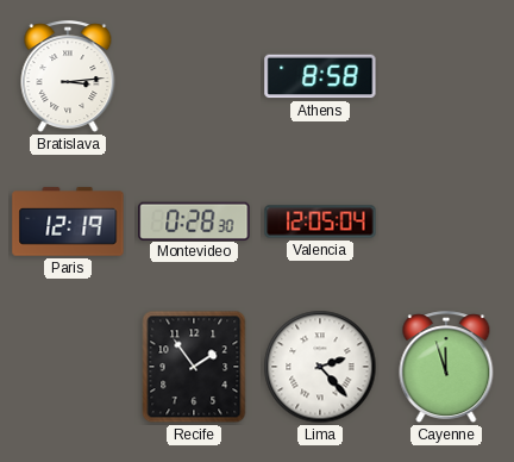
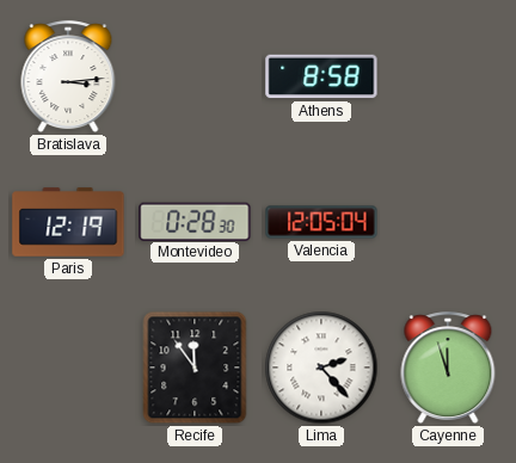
Recife: 1:54 -> 11:54
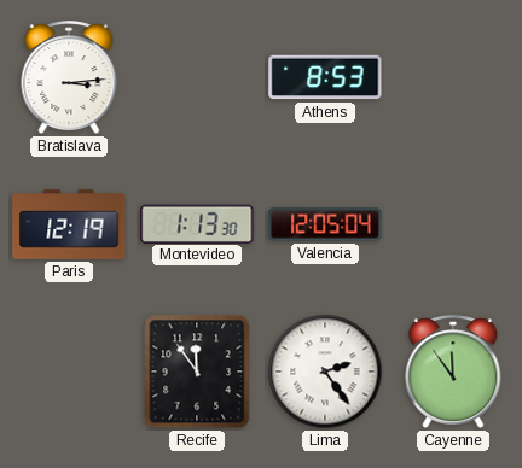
Athens: 8:58 -> 8:53
Montevideo: 0:28 -> 1:13
Lima: 2:23 -> 2:24
Cayenne: 11:57 -> 11:54
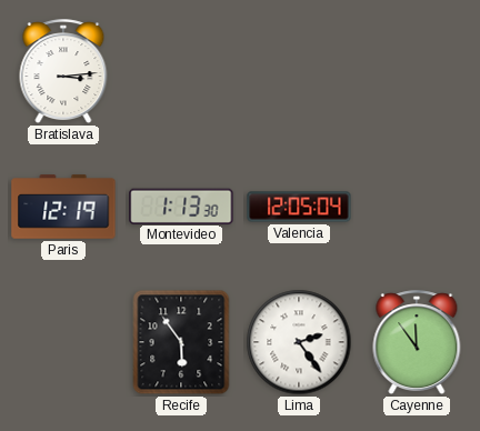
Athens: 8:53 -> none
Recife: 11:54 -> 5:54
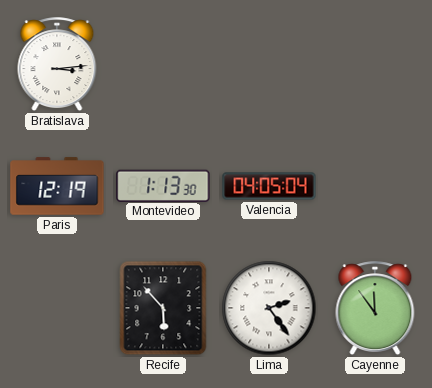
Valencia: 12:05 -> 04:05
Recife: 5:54 -> 5:53
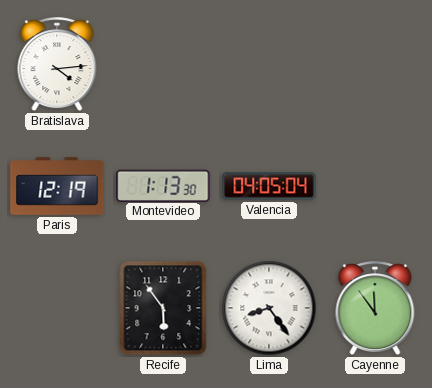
Bratislava: 3:14 -> 4:14
Recife: 5:53 -> 5:54
Lima: 2:24 -> 8:24
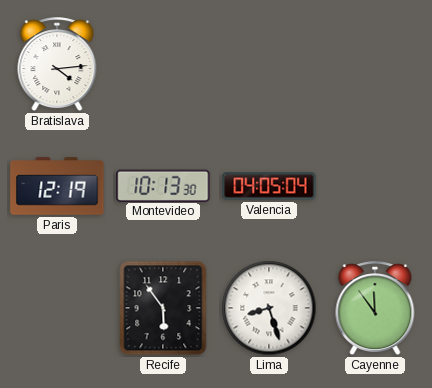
Montevideo: 1:13 -> 10:13
Lima: 8:24 -> 8:27
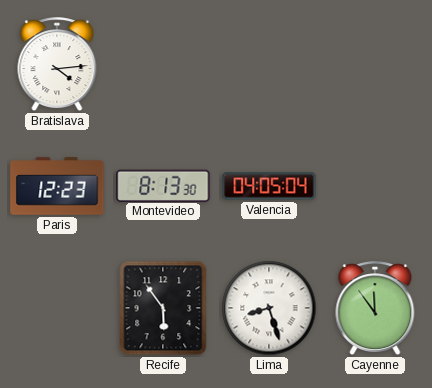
Paris: 12:19 -> 12:23
Montevideo: 10:13 -> 8:13
